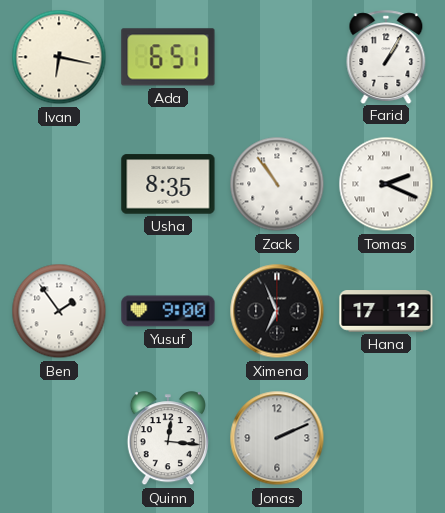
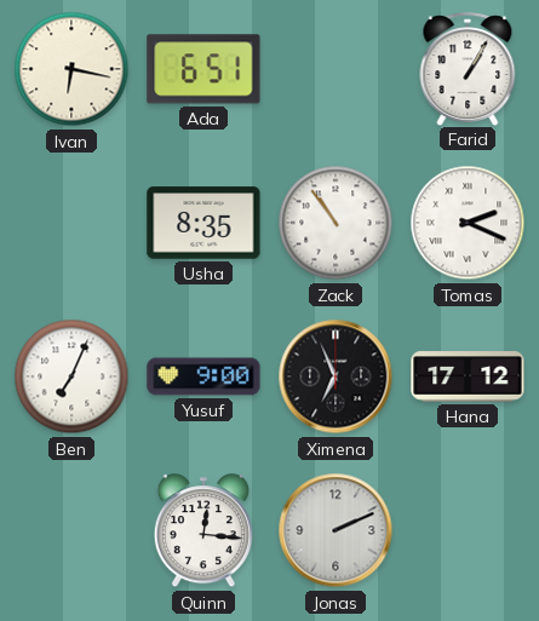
Ben: 1:54 -> 7:04
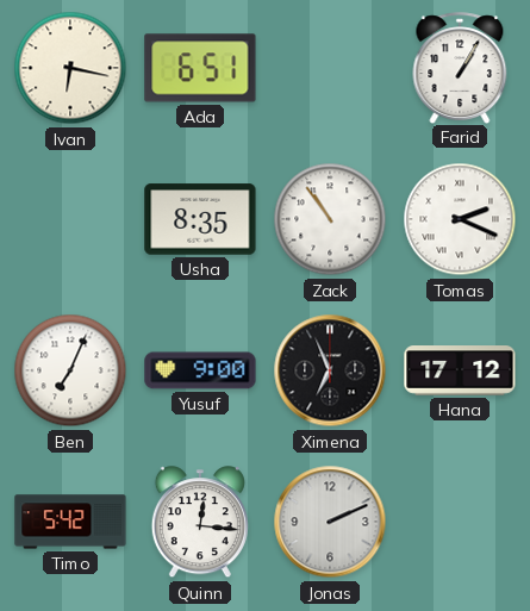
Timo: none -> 5:42
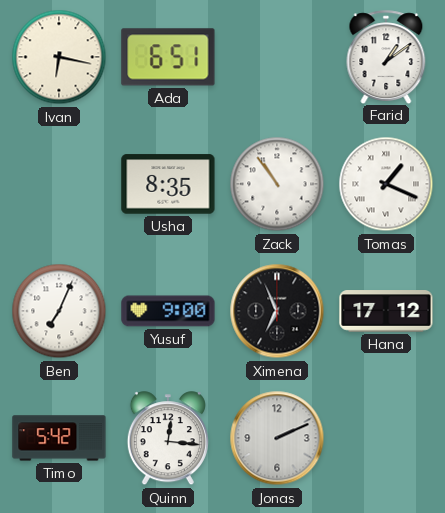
Farid: 1:05 -> 1:09
Tomas: 2:19 -> 1:19
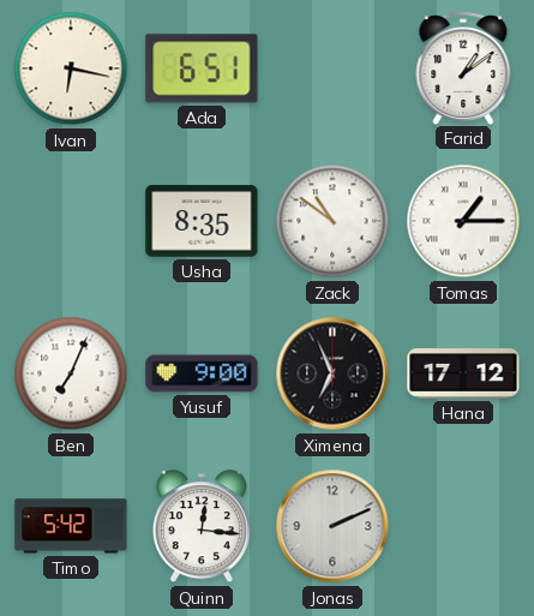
Zack: 10:54 -> 10:51
Tomas: 1:19 -> 1:15
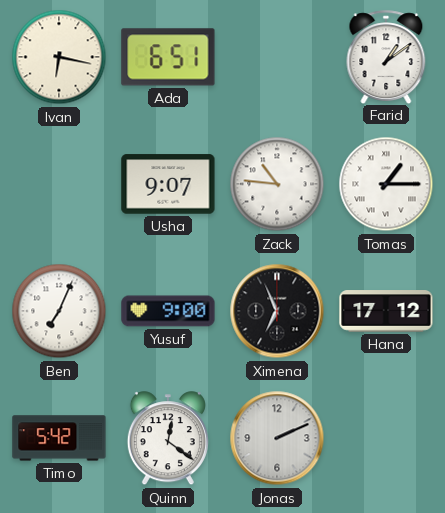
Usha: 8:35 -> 9:07
Zack: 10:51 -> 10:46
Quinn: 12:16 -> 12:21
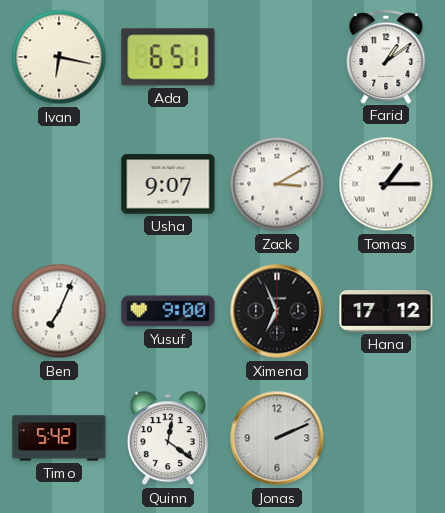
Zack: 10:46 -> 3:10
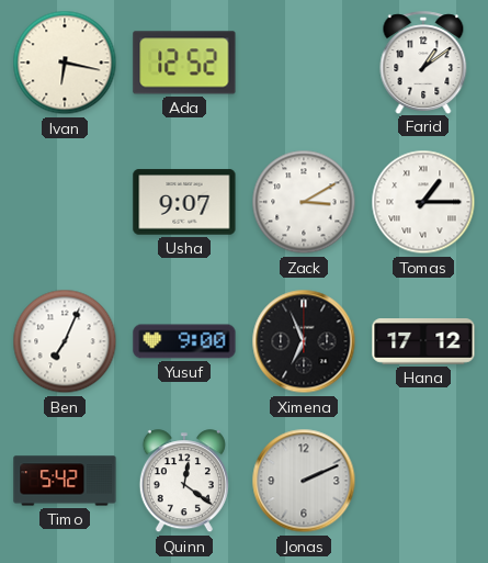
Ada: 6:51 -> 12:52
